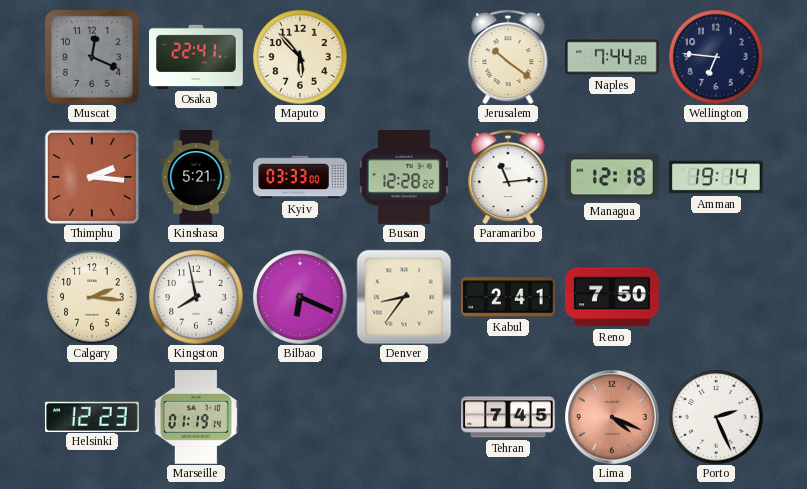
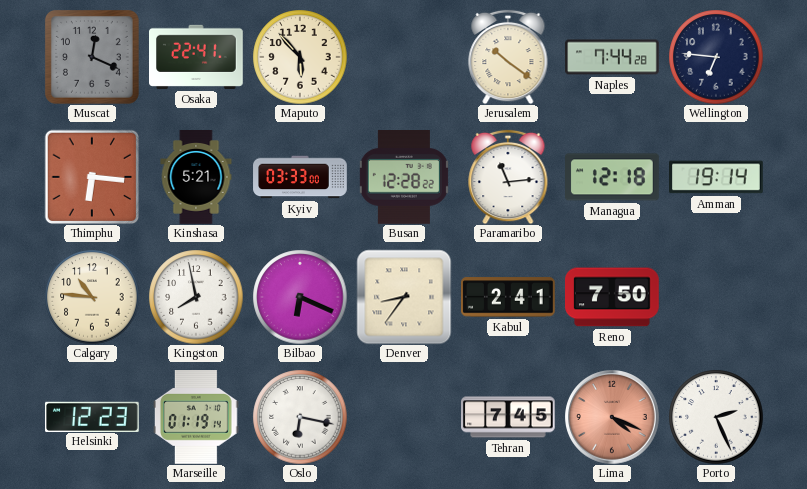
Thimphu: 2:16 -> 6:16
Calgary: 2:16 -> 10:46
Oslo: none -> 6:17
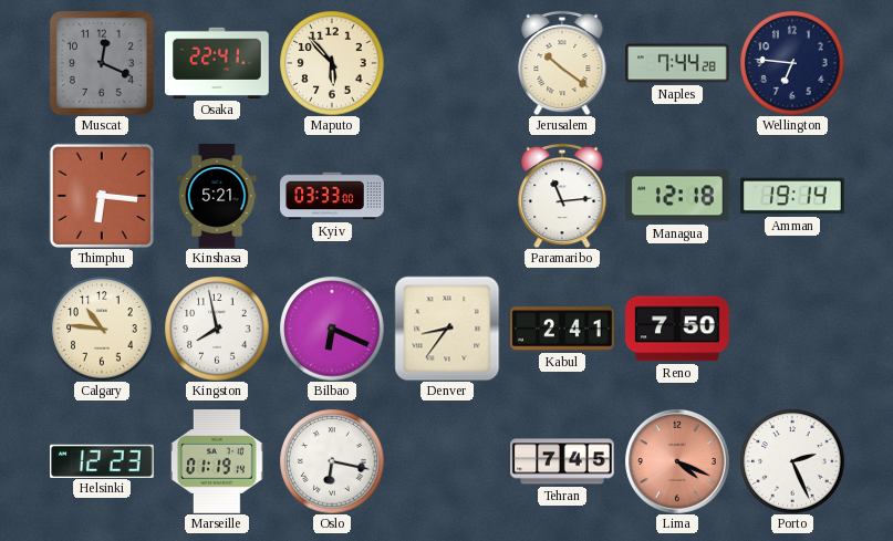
Busan: 12:28 -> none
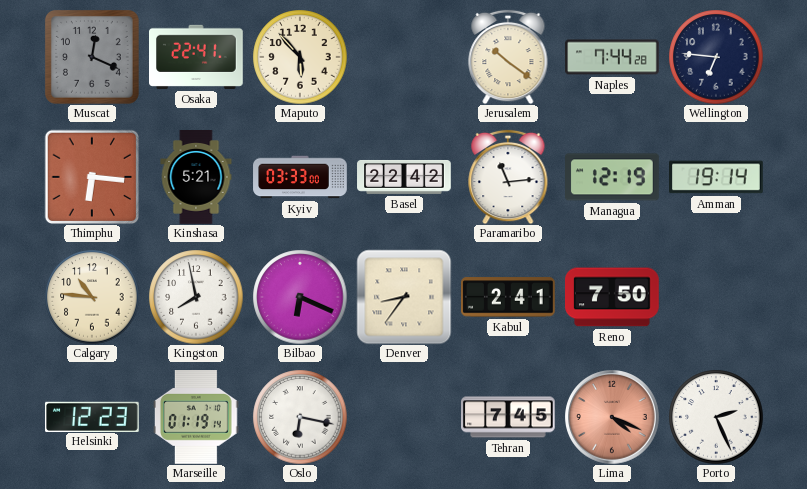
Basel: none -> 22:42
Managua: 12:18 -> 12:19
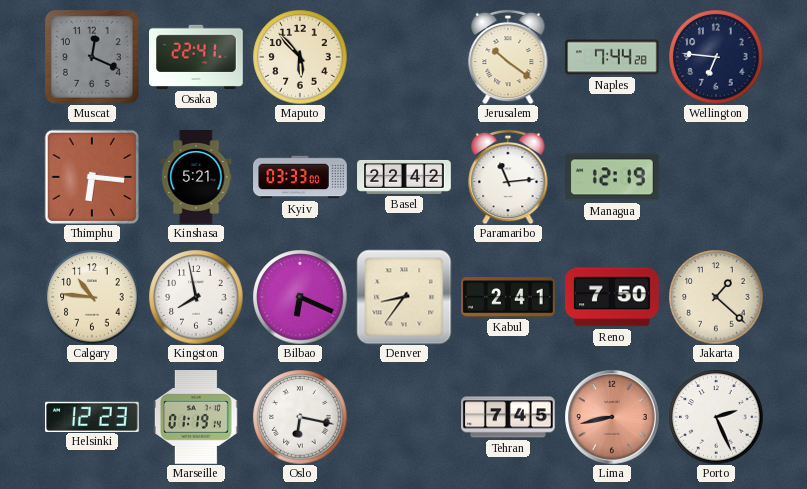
Amman: 19:14 -> none
Jakarta: none -> 1:22
Lima: 4:19 -> 8:43
